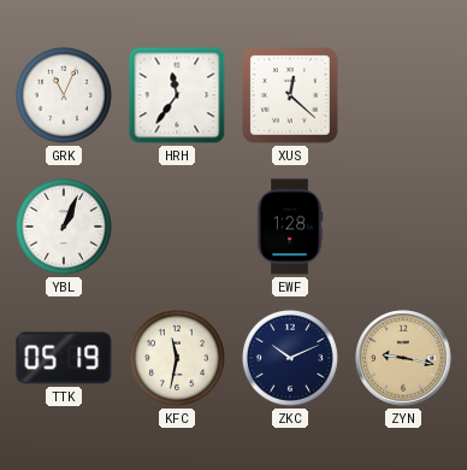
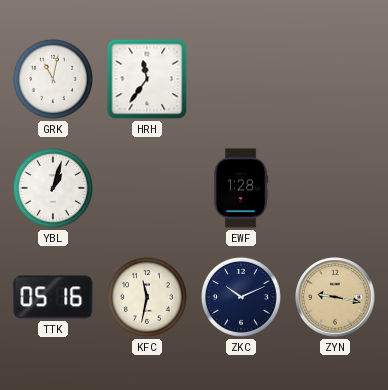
GRK: 11:04 -> 11:02
XUS: 12:22 -> none
YBL: 1:04 -> 1:03
TTK: 05:19 -> 05:16
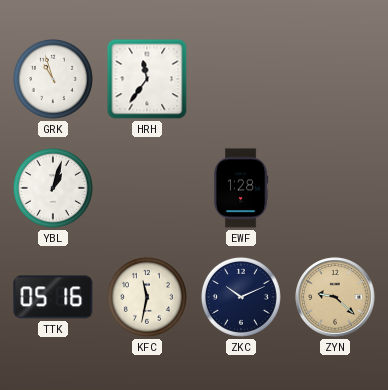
GRK: 11:02 -> 10:57
ZYN: 9:17 -> 9:22
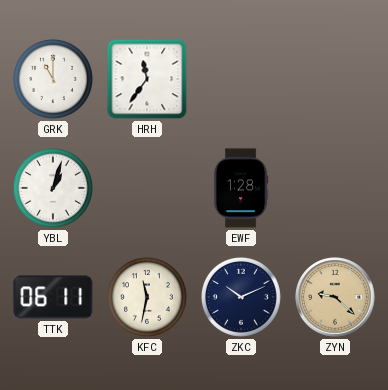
GRK: 10:57 -> 11:00
TTK: 05:16 -> 06:11
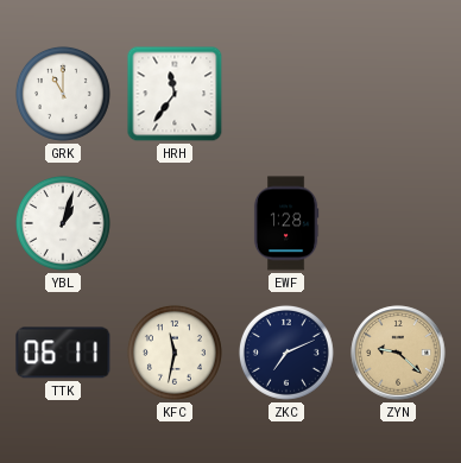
ZKC: 10:11 -> 7:11
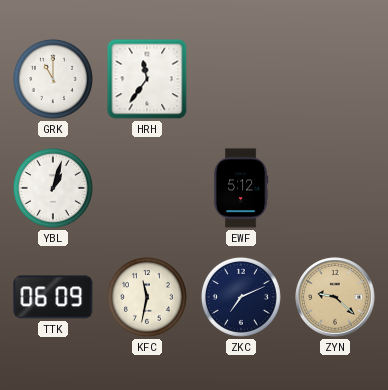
EWF: 1:28 -> 5:12
TTK: 06:11 -> 06:09
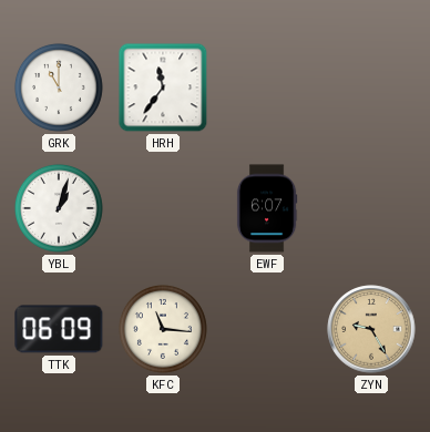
EWF: 5:12 -> 6:07
KFC: 11:32 -> 11:16
ZKC: 7:11 -> none
ZYN: 9:22 -> 9:25
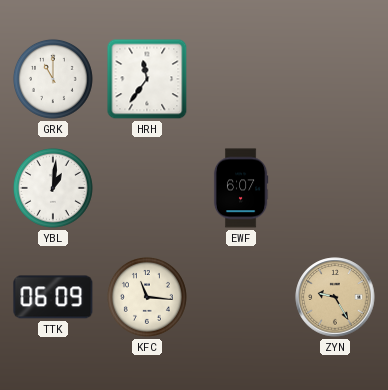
YBL: 1:03 -> 1:01
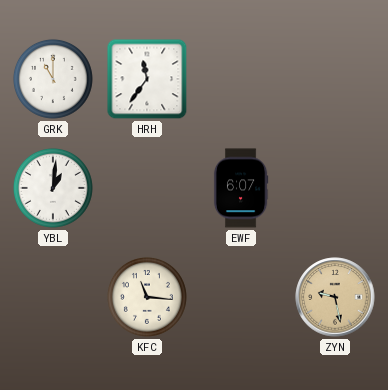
TTK: 06:09 -> none
ZYN: 9:25 -> 9:28
